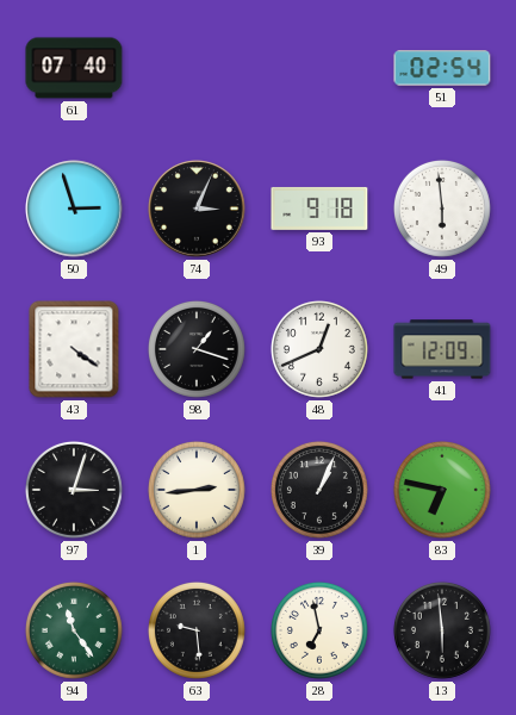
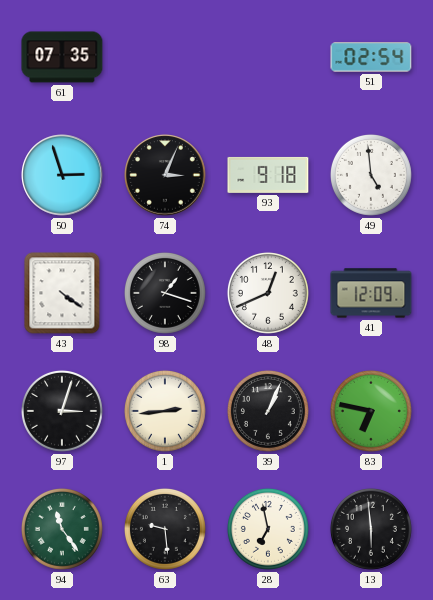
61: 07:40 -> 07:35
49: 5:59 -> 4:59
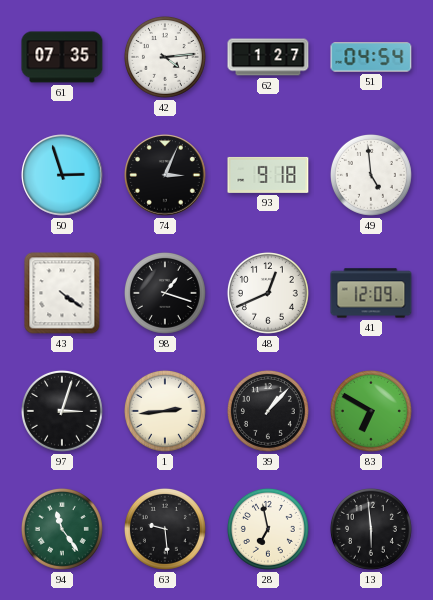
42: none -> 4:14
62: none -> 1:27
51: 02:54 -> 04:54
39: 1:04 -> 1:07
83: 6:47 -> 6:50
